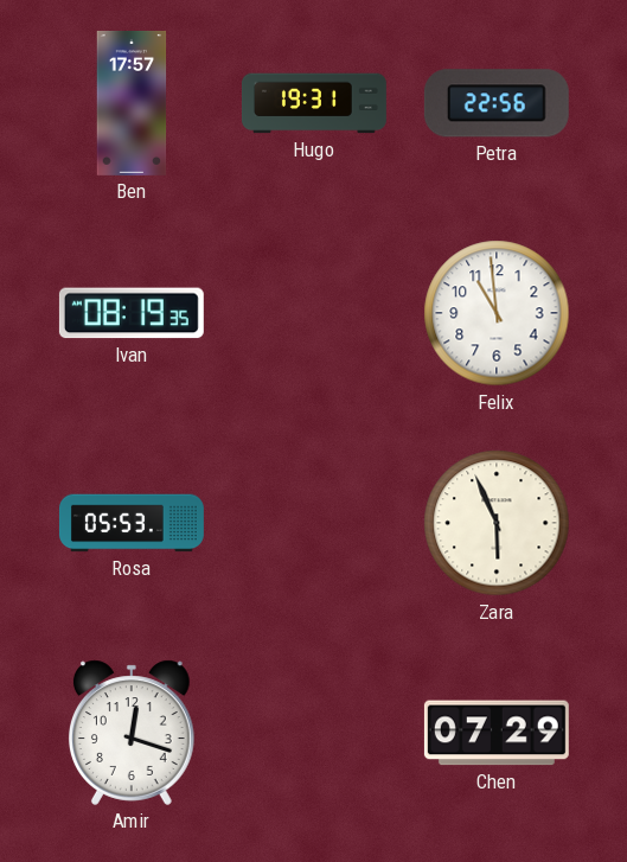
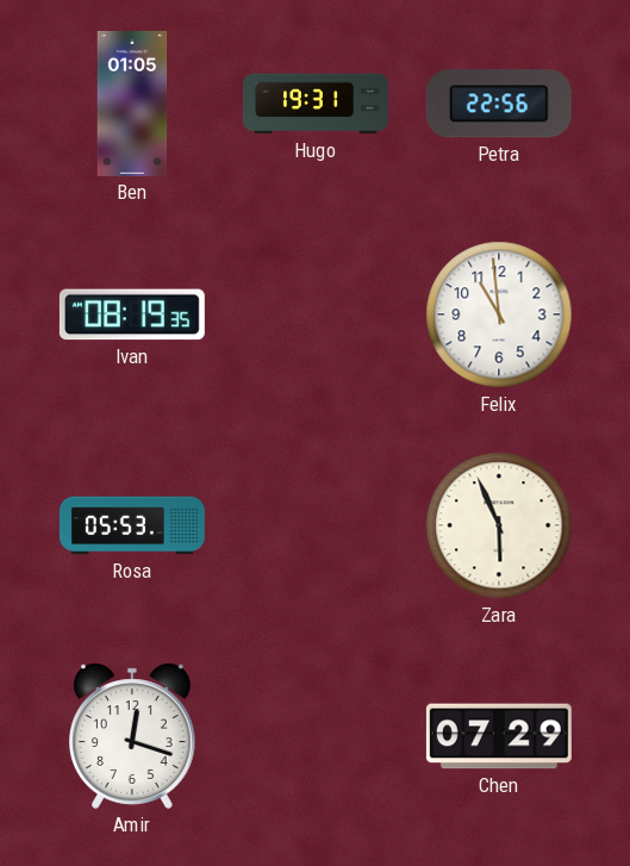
Ben: 17:57 -> 01:05
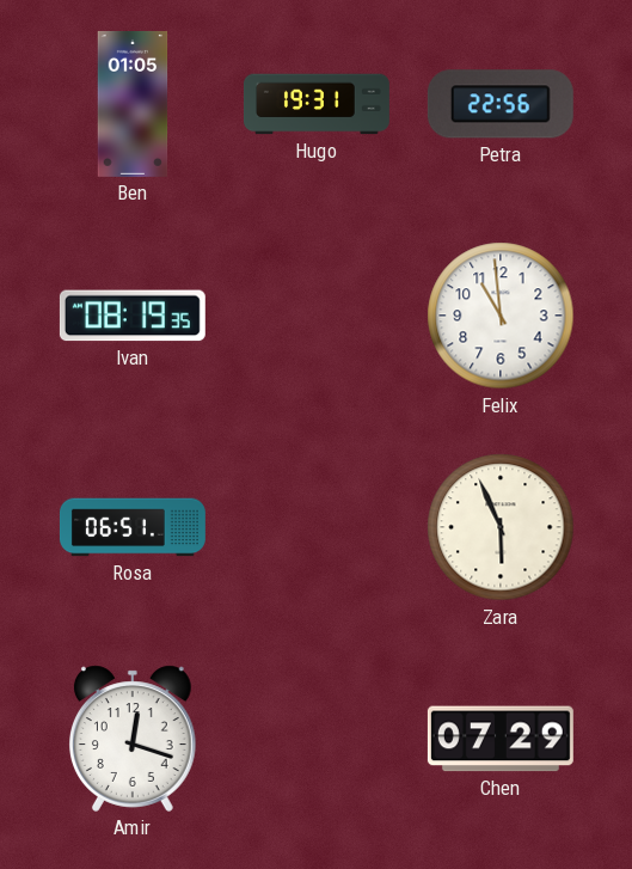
Rosa: 05:53 -> 06:51
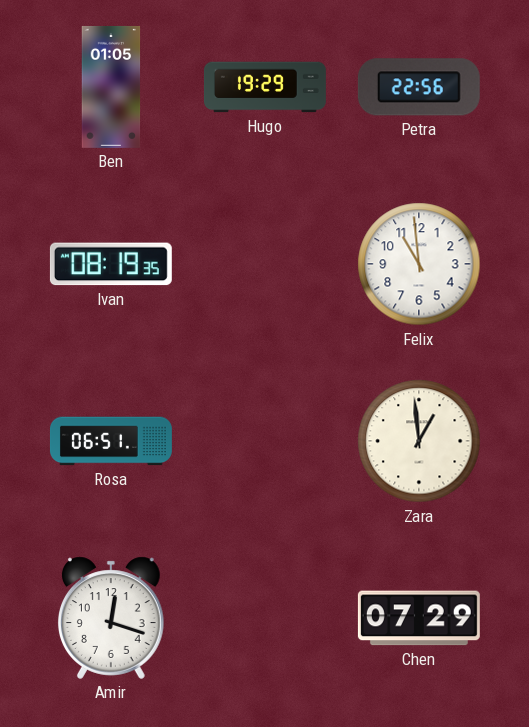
Hugo: 19:31 -> 19:29
Zara: 5:56 -> 12:59
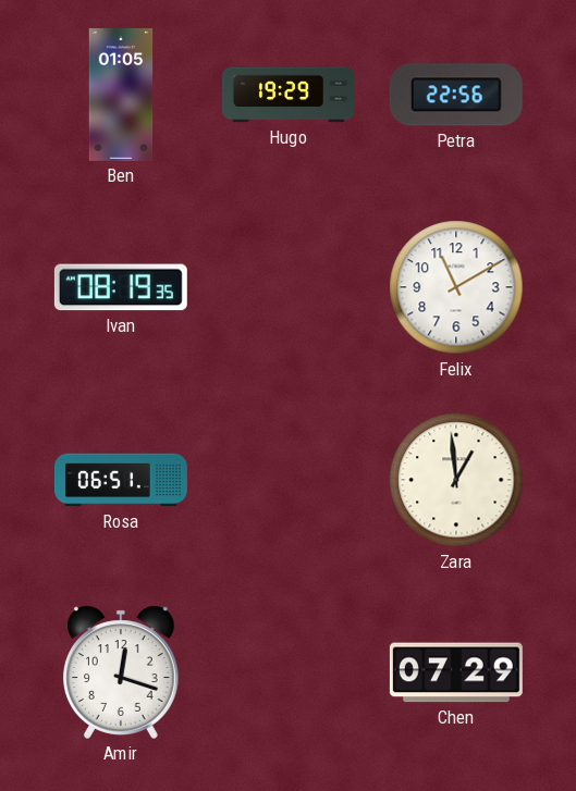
Felix: 10:59 -> 11:10
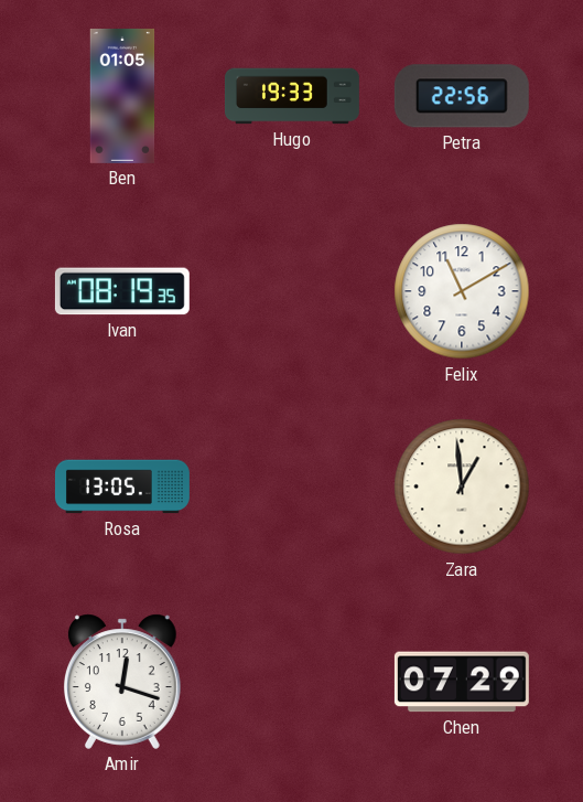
Hugo: 19:29 -> 19:33
Rosa: 06:51 -> 13:05
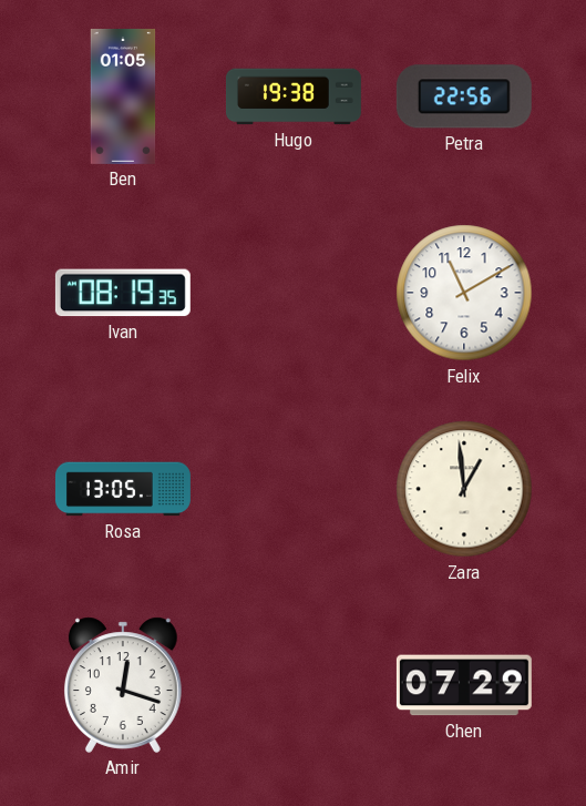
Hugo: 19:33 -> 19:38
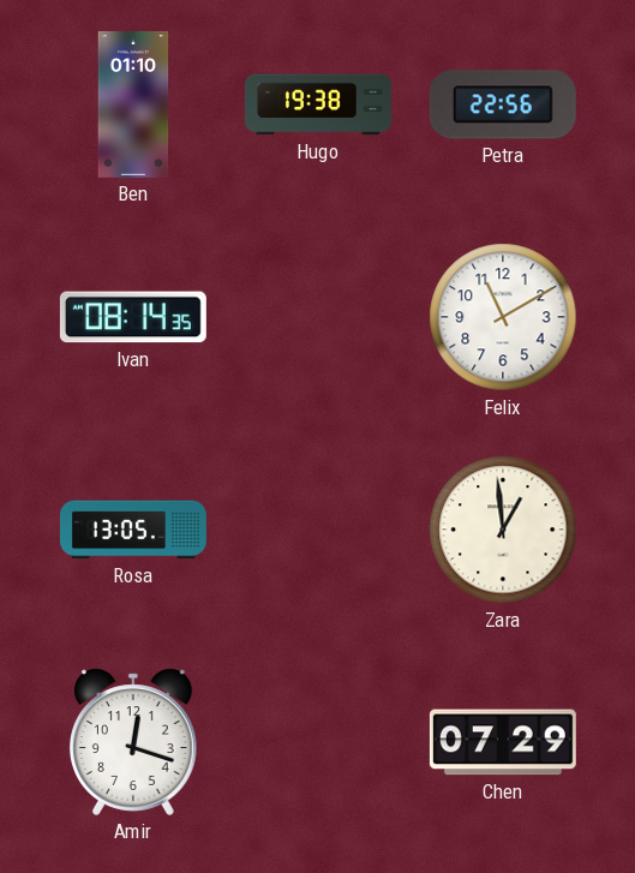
Ben: 01:05 -> 01:10
Ivan: 08:19 -> 08:14
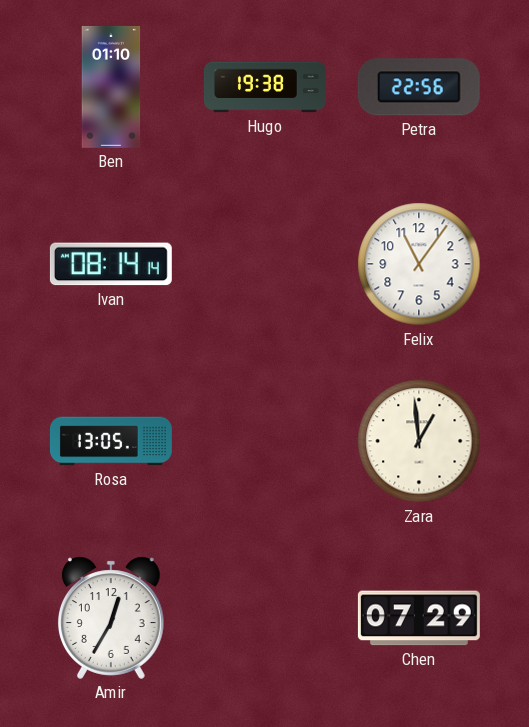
Ivan: 08:14:35 -> 08:14:14
Felix: 11:10 -> 11:06
Amir: 12:18 -> 12:35
